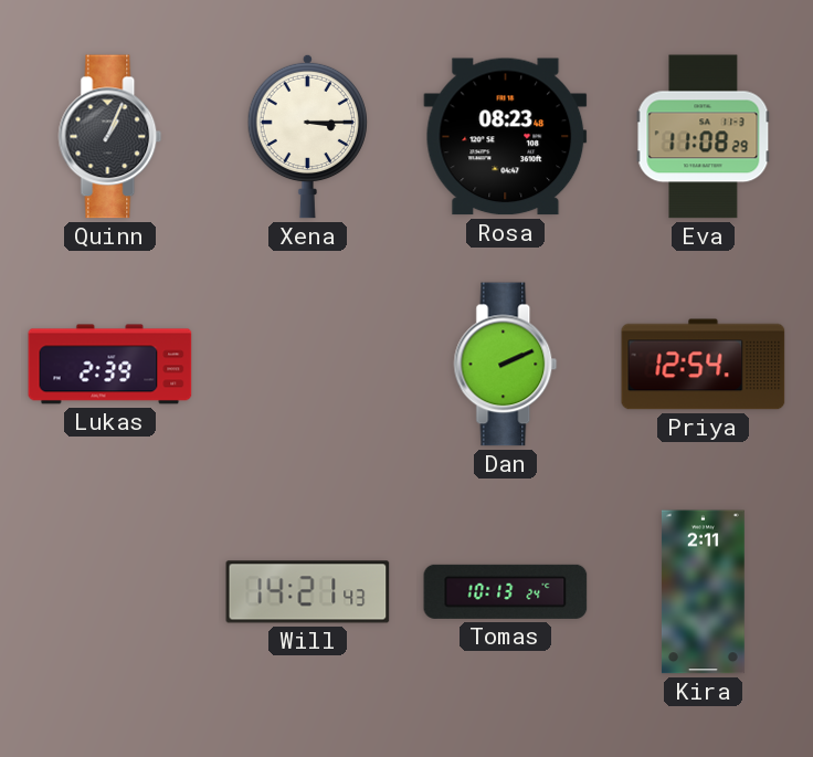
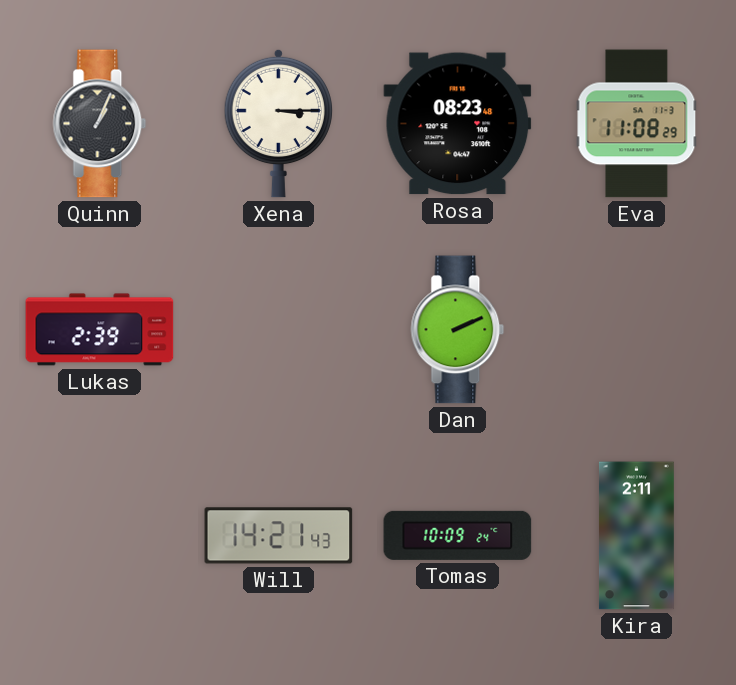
Priya: 12:54 -> none
Tomas: 10:13 -> 10:09
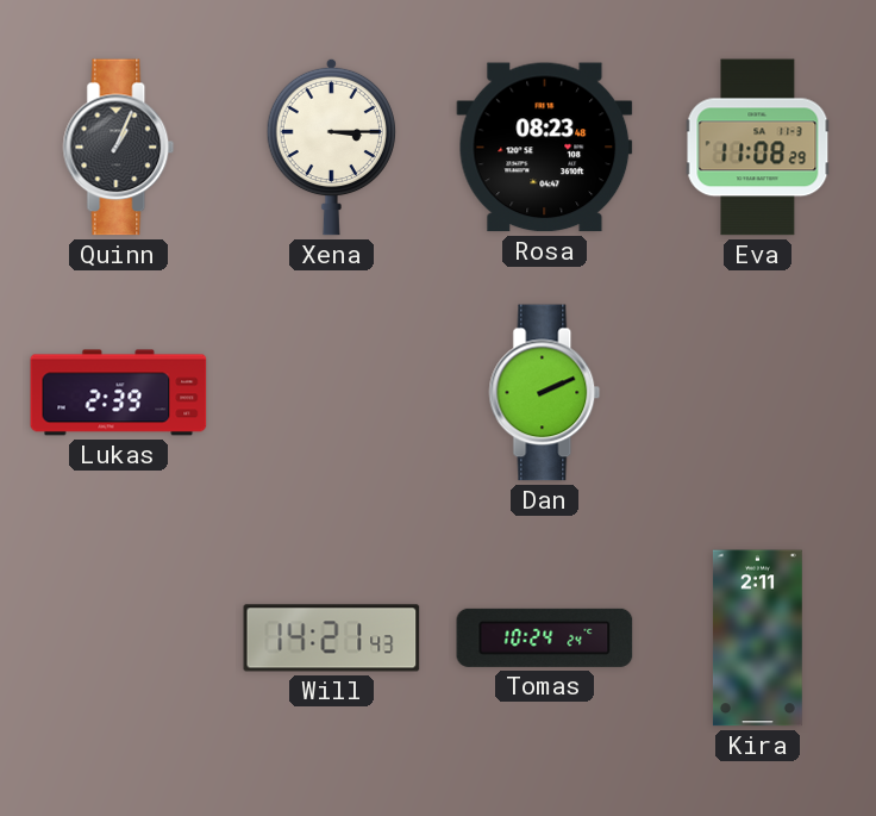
Tomas: 10:09 -> 10:24
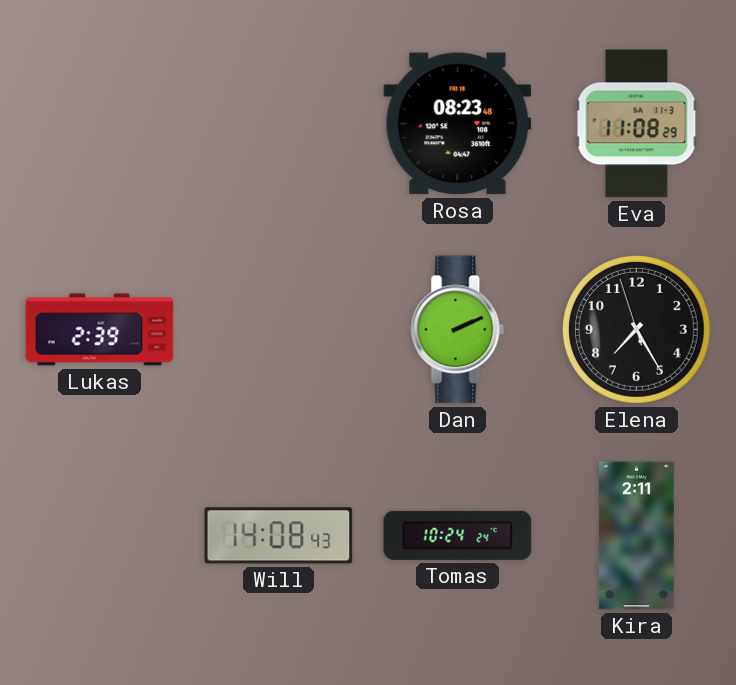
Quinn: 1:04 -> none
Xena: 3:15 -> none
Elena: none -> 7:24
Will: 14:21 -> 14:08
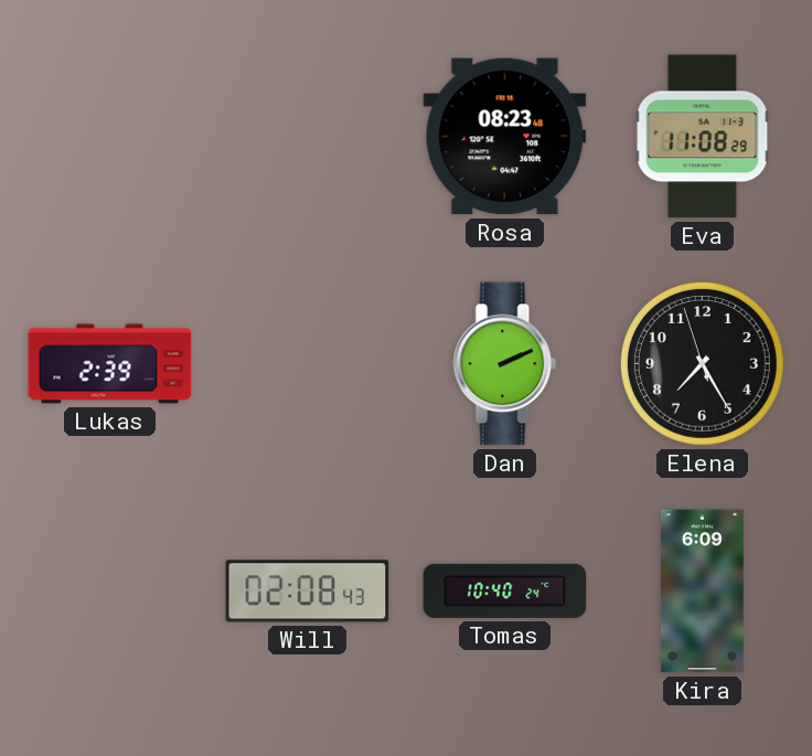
Will: 14:08 -> 02:08
Tomas: 10:24 -> 10:40
Kira: 2:11 -> 6:09
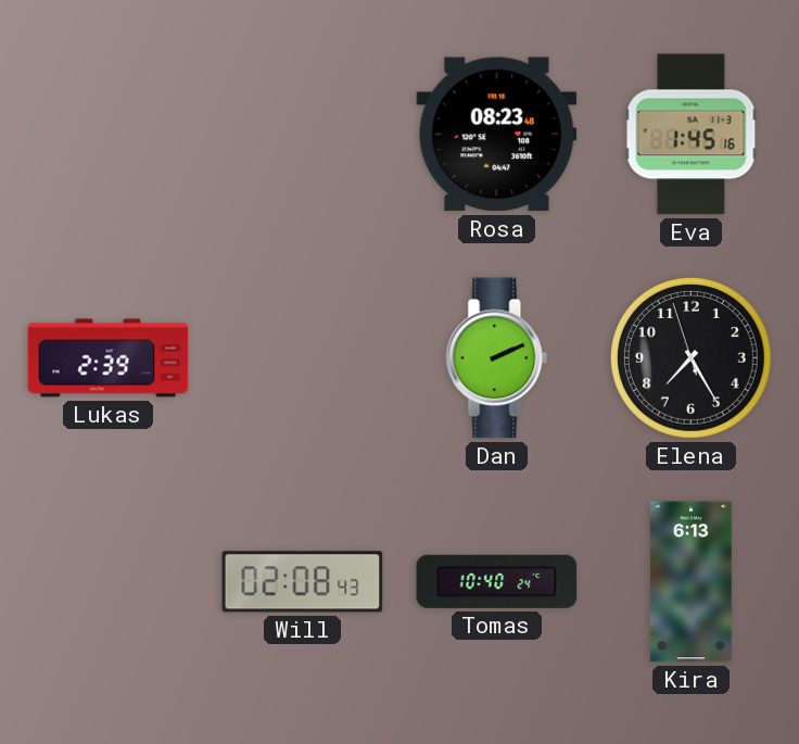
Eva: 11:08 -> 1:45
Kira: 6:09 -> 6:13
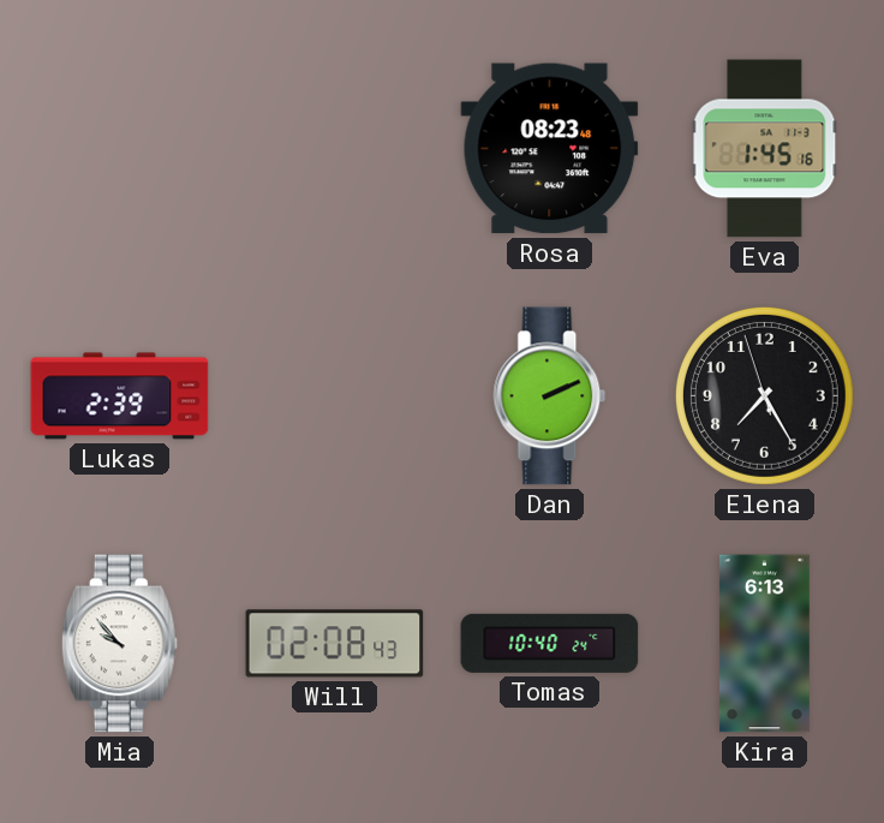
Mia: none -> 9:53
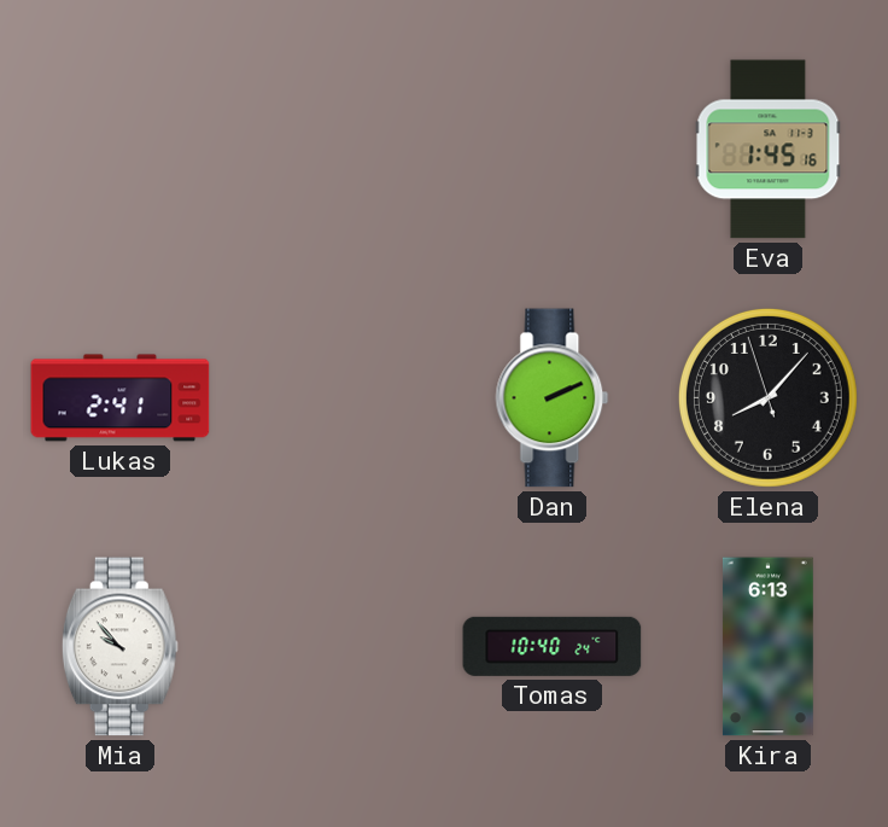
Rosa: 08:23 -> none
Lukas: 2:39 -> 2:41
Elena: 7:24 -> 8:06
Will: 02:08 -> none
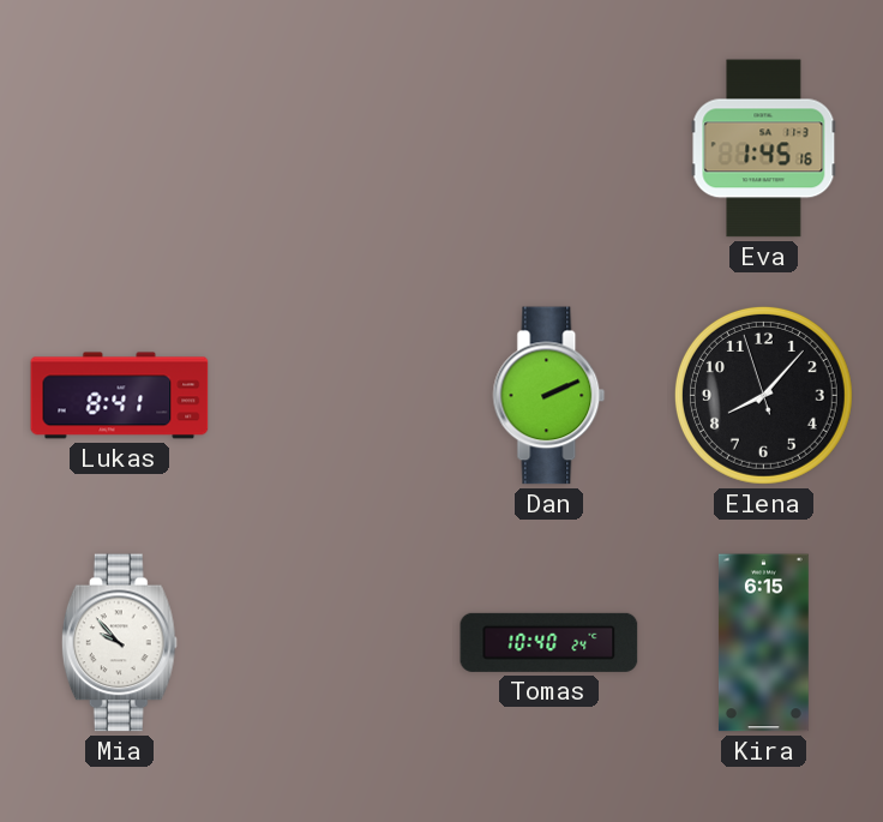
Lukas: 2:41 -> 8:41
Kira: 6:13 -> 6:15
